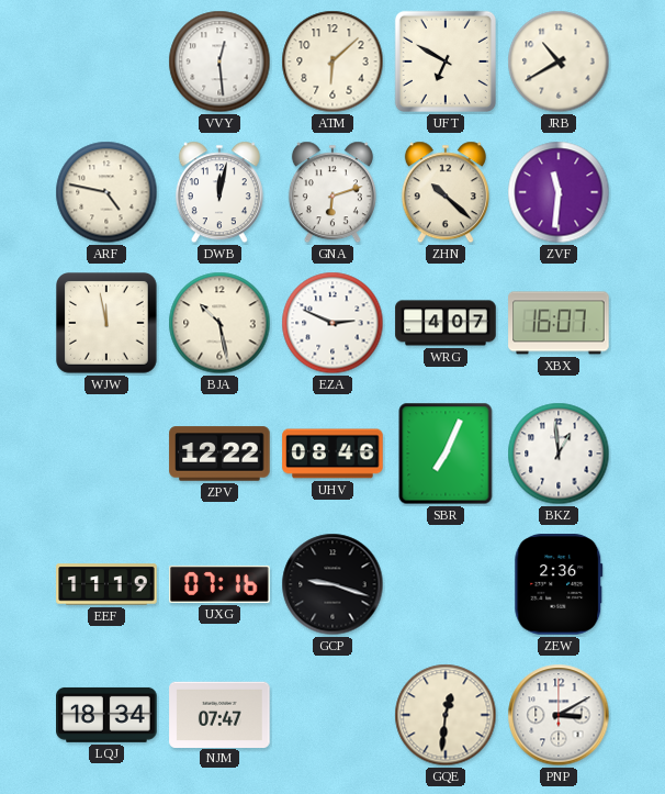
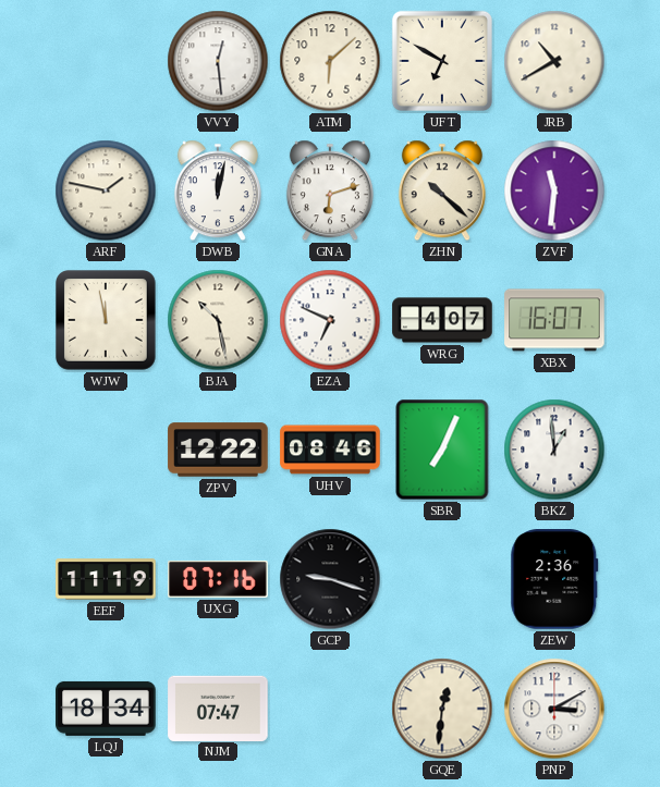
ARF: 4:47 -> 1:47
EZA: 2:49 -> 6:49
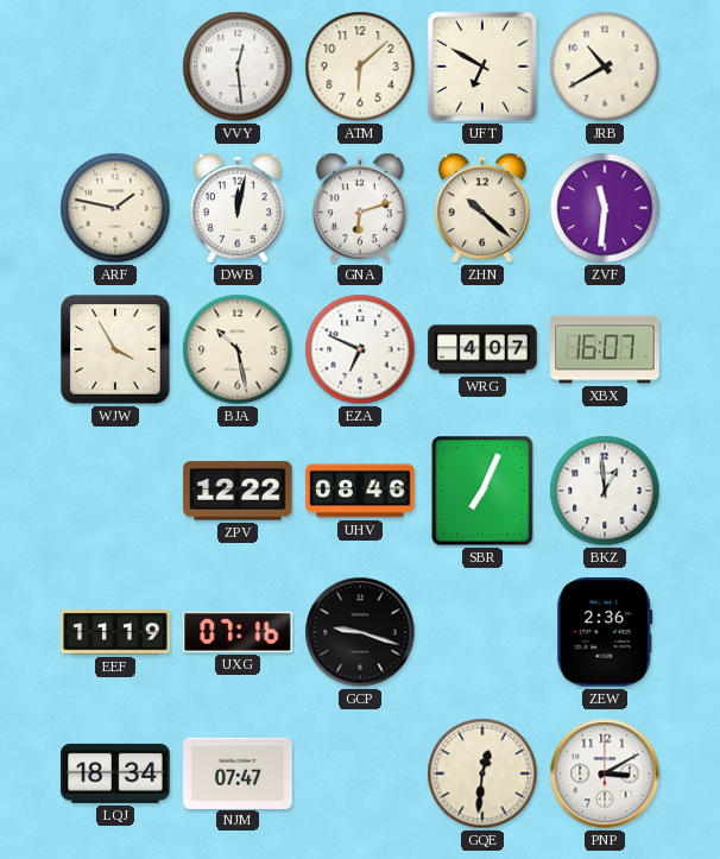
WJW: 11:58 -> 3:55
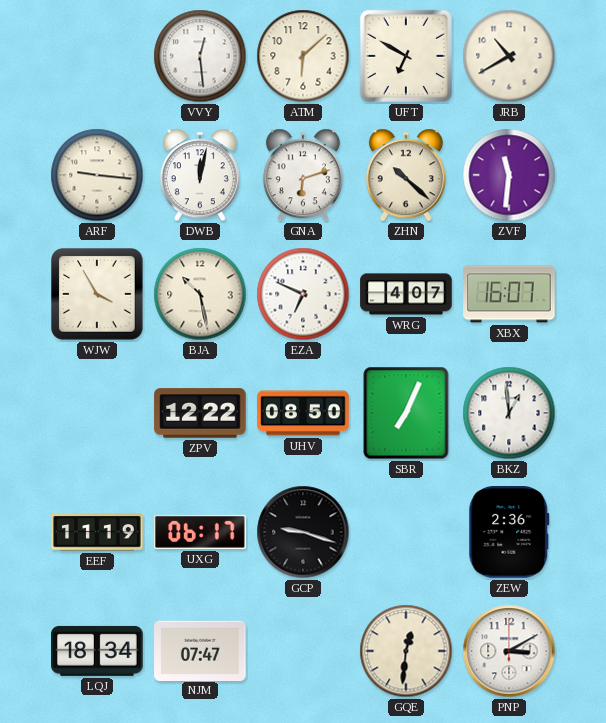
ARF: 1:47 -> 9:16
UHV: 08:46 -> 08:50
UXG: 07:16 -> 06:17
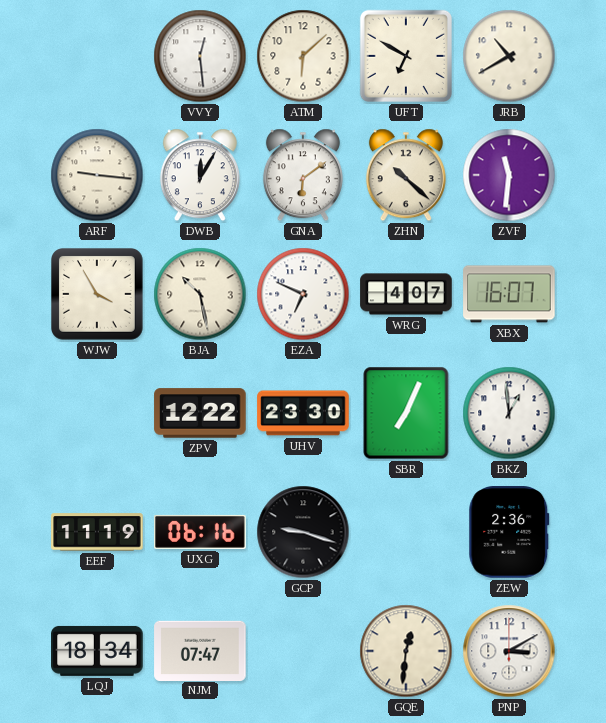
DWB: 12:02 -> 12:05
GNA: 6:12 -> 6:09
UHV: 08:50 -> 23:30
UXG: 06:17 -> 06:16
